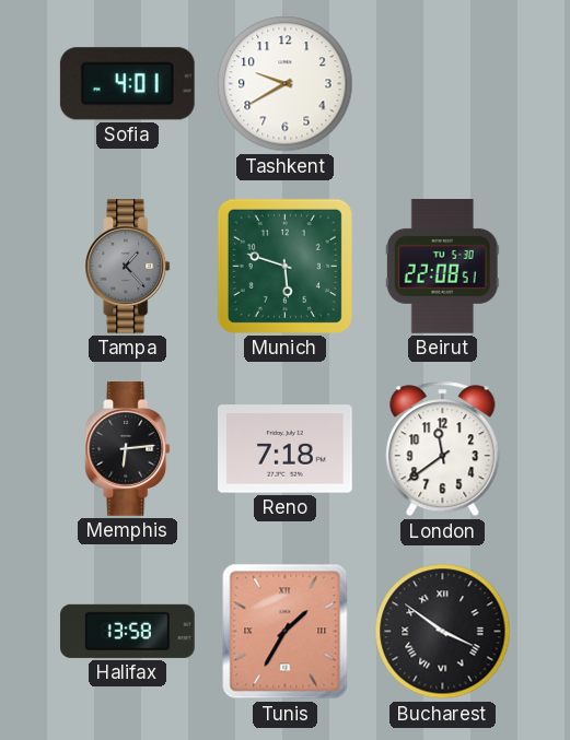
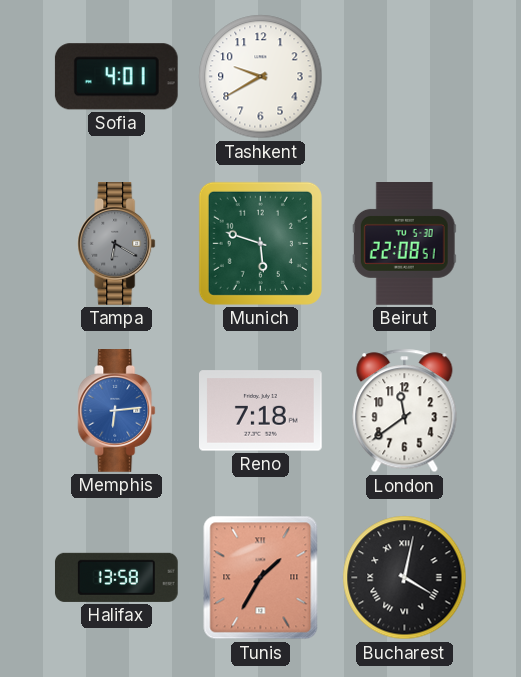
Tampa: 1:23 -> 6:20
Memphis dial: black -> blue
Bucharest: 3:51 -> 4:02
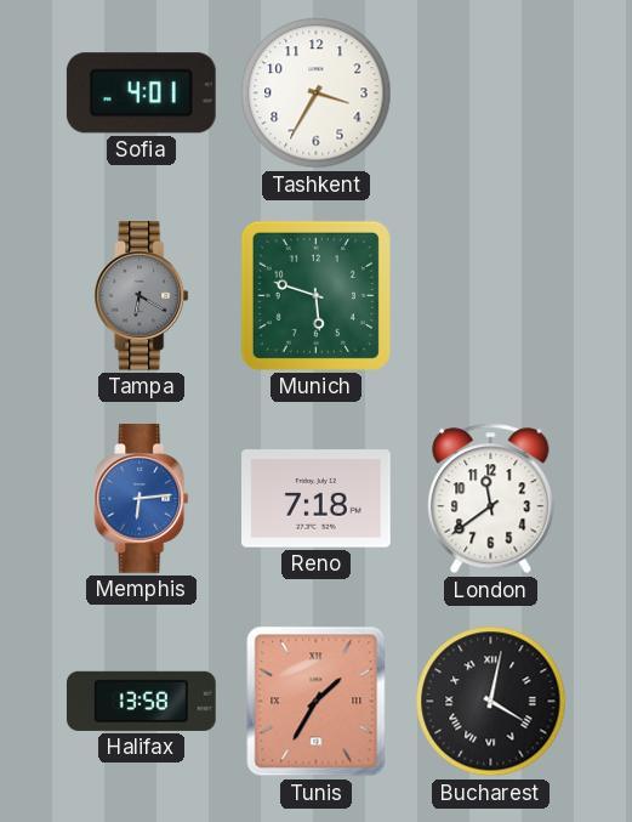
Tashkent: 9:40 -> 3:35
Beirut: 22:08 -> none
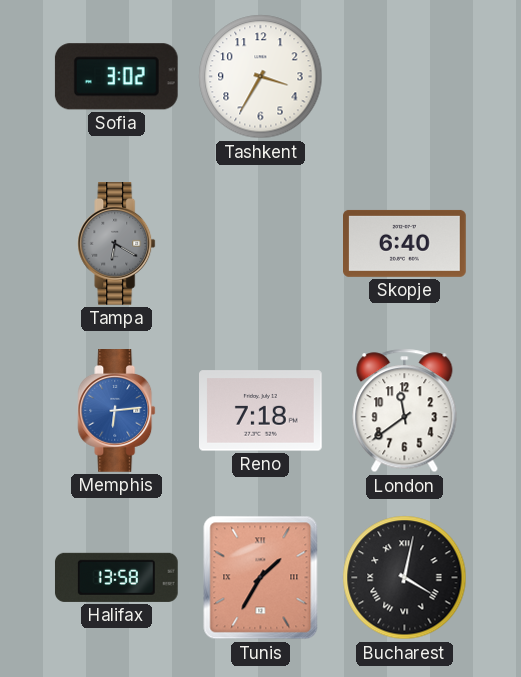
Sofia: 4:01 -> 3:02
Munich: 5:48 -> none
Skopje: none -> 6:40
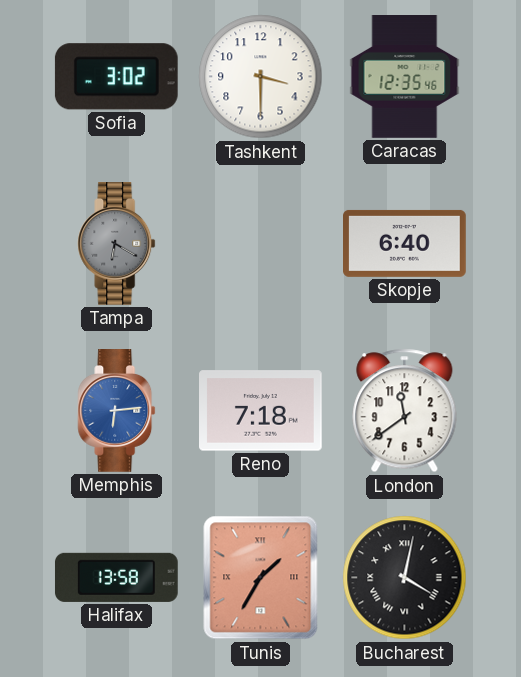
Tashkent: 3:35 -> 3:30
Caracas: none -> 12:35
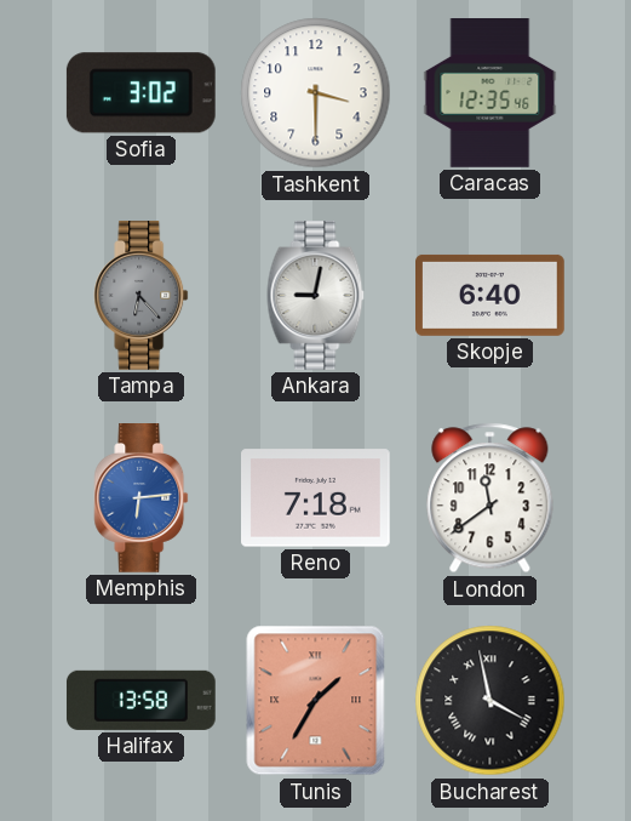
Tampa: 6:20 -> 6:23
Ankara: none -> 9:02
Bucharest: 4:02 -> 3:58
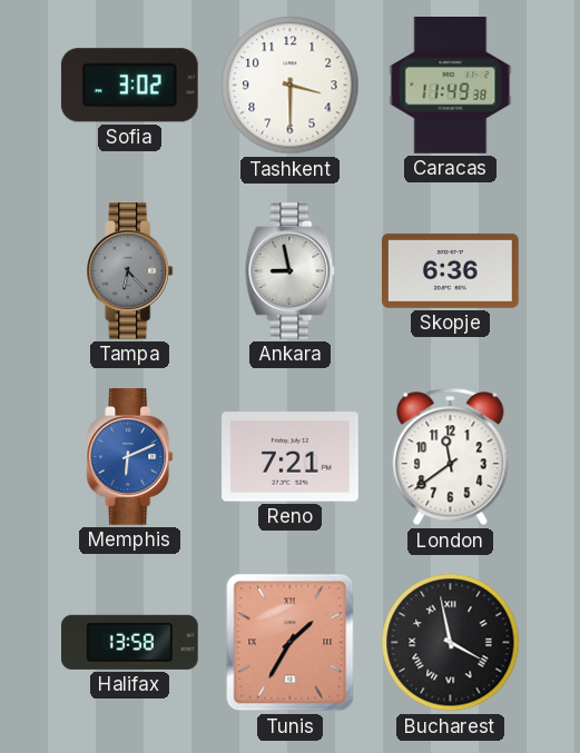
Caracas: 12:35 -> 11:49
Ankara: 9:02 -> 8:58
Skopje: 6:40 -> 6:36
Memphis: 6:14 -> 6:11
Reno: 7:18 -> 7:21
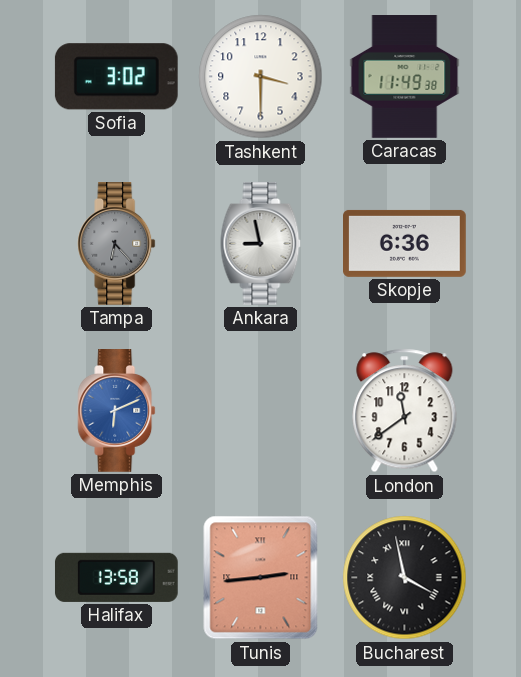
Reno: 7:21 -> none
Tunis: 1:35 -> 2:44
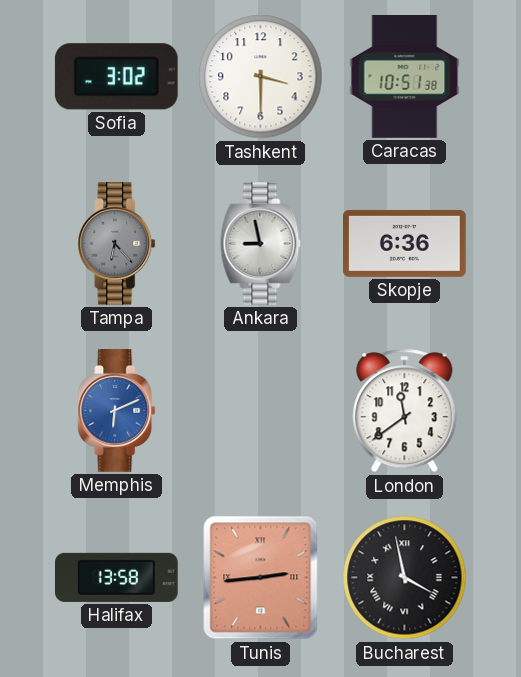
Caracas: 11:49 -> 10:51
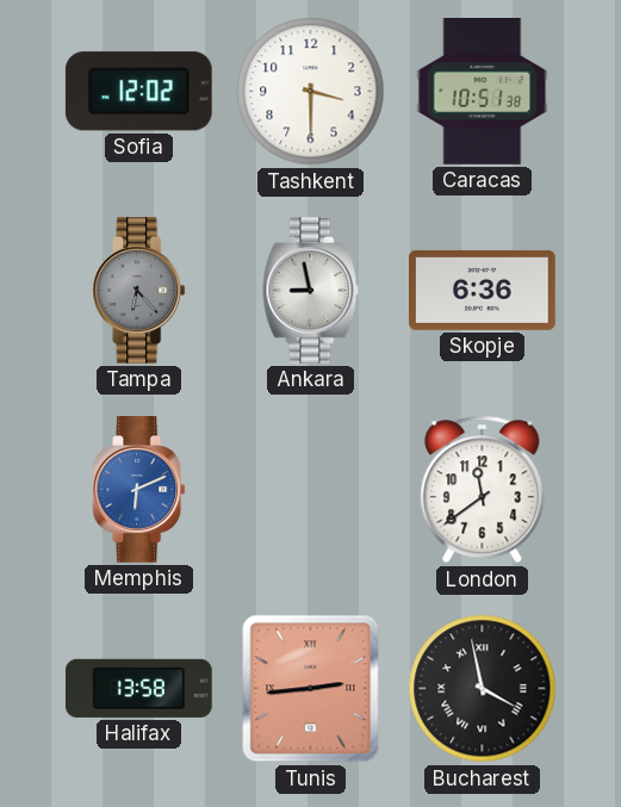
Sofia: 3:02 -> 12:02
